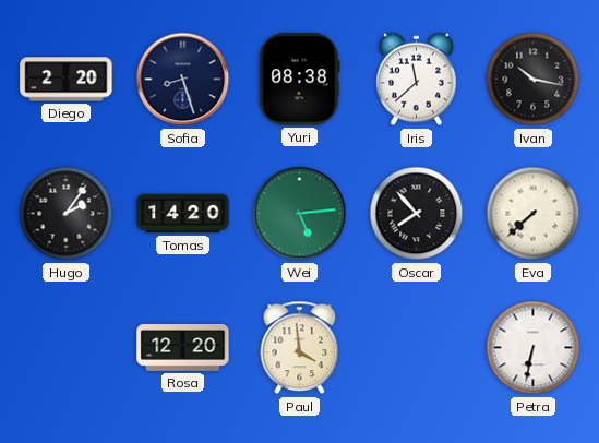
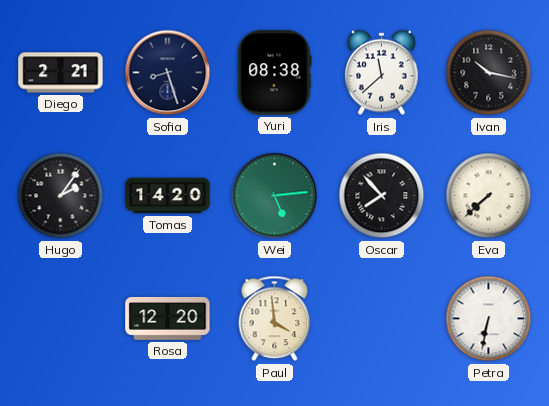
Diego: 2:20 -> 2:21
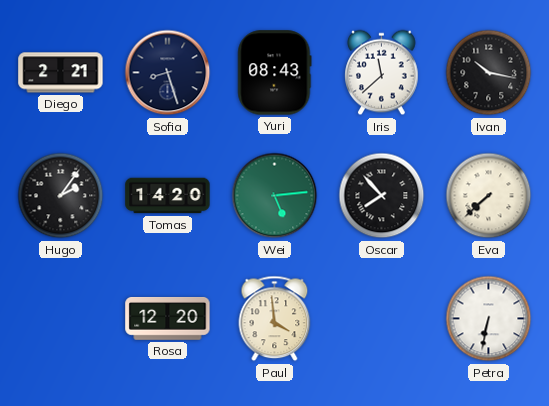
Yuri: 08:38 -> 08:43
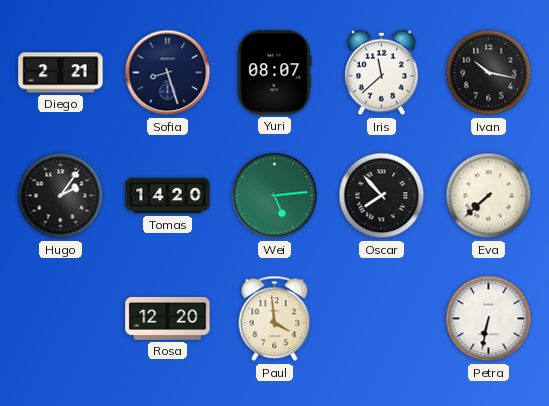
Yuri: 08:43 -> 08:07
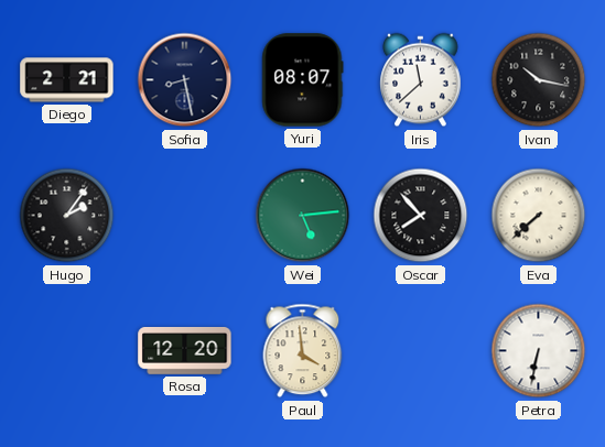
Sofia: 8:27 -> 8:28
Tomas: 14:20 -> none
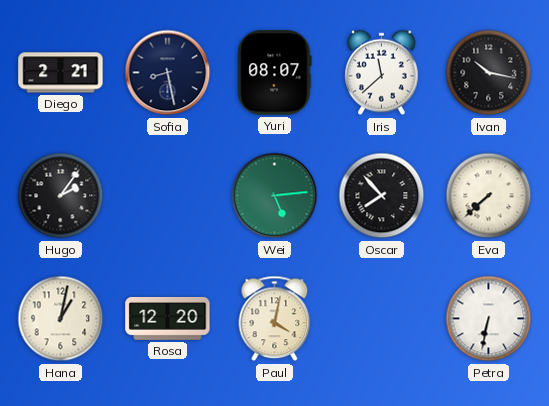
Hana: none -> 1:02
Paul: 3:59 -> 4:02
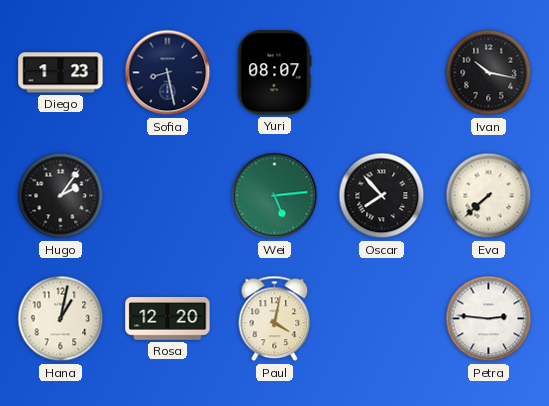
Diego: 2:21 -> 1:23
Iris: 11:38 -> none
Petra: 6:32 -> 2:46
